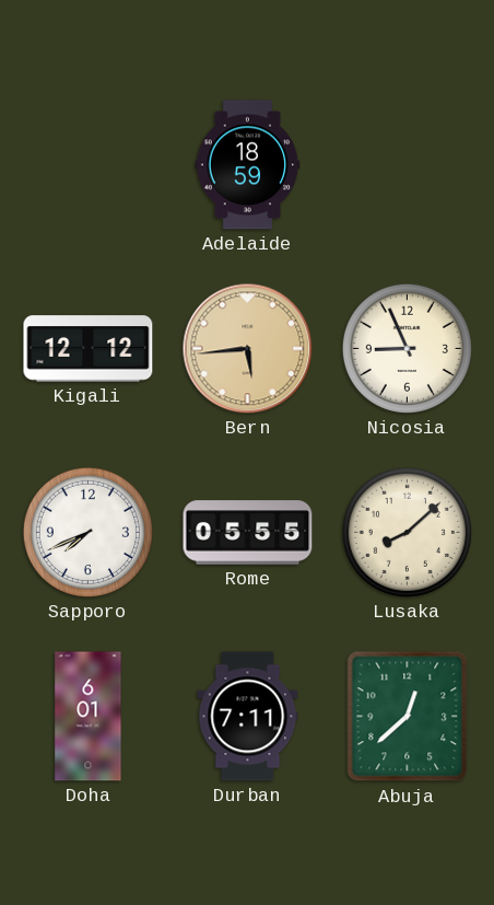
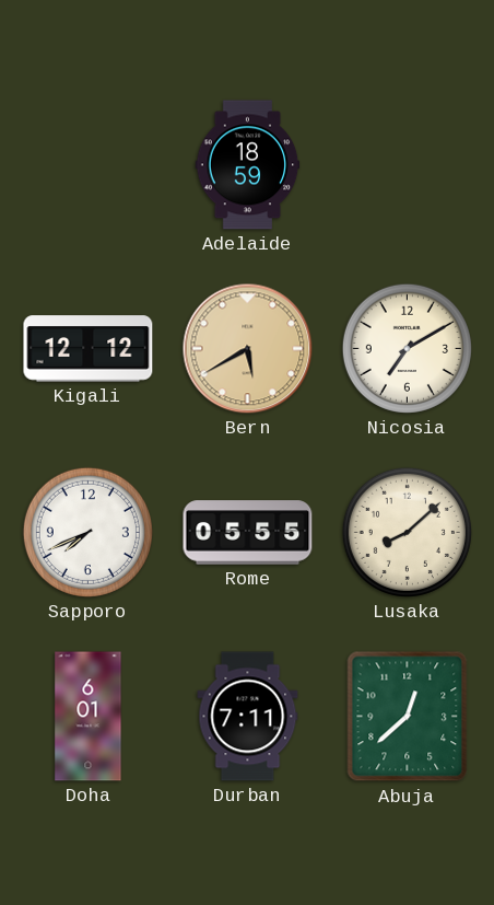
Bern: 5:44 -> 5:40
Nicosia: 8:56 -> 7:10
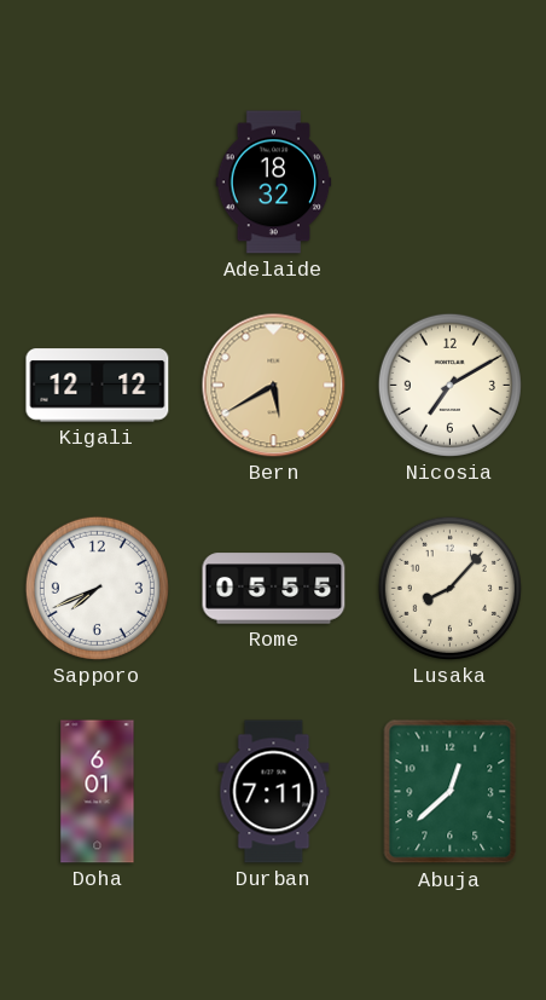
Adelaide: 18:59 -> 18:32
Lusaka: 8:08 -> 8:07
